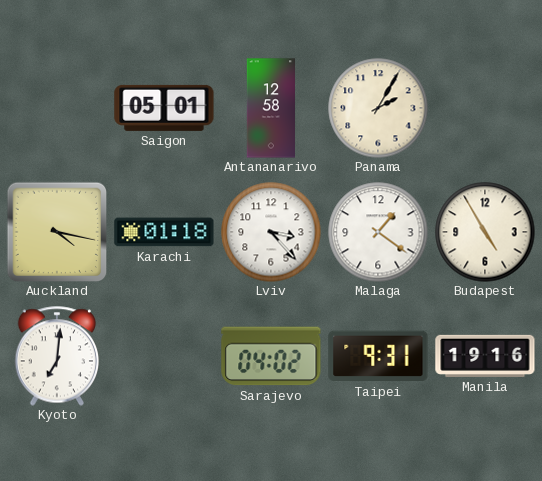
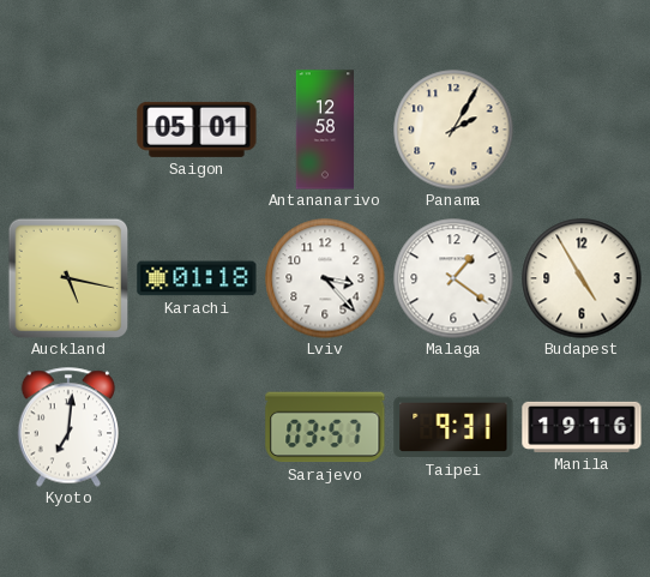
Auckland: 4:17 -> 5:17
Sarajevo: 04:02 -> 03:57
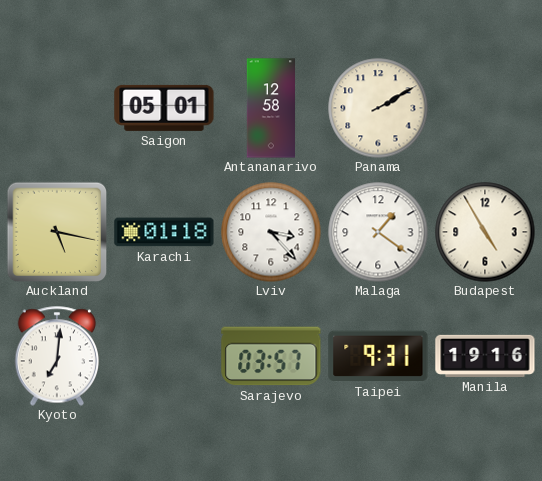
Panama: 2:05 -> 2:10
